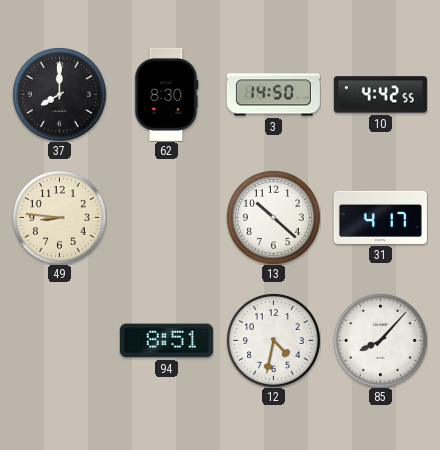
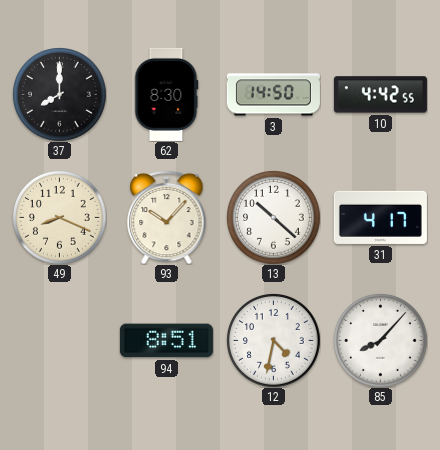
49: 8:46 -> 8:19
93: none -> 10:07
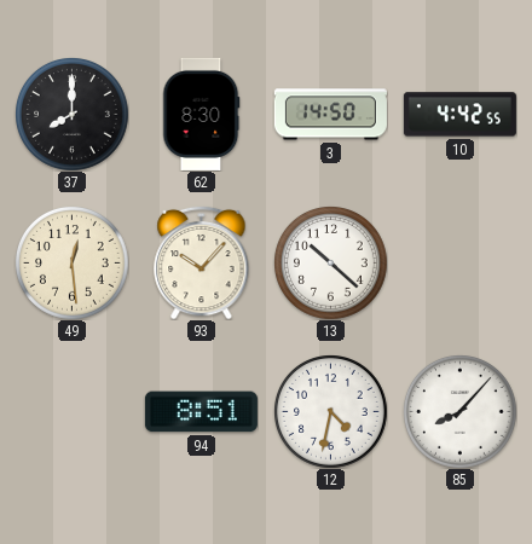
49: 8:19 -> 12:29
31: 4:17 -> none
